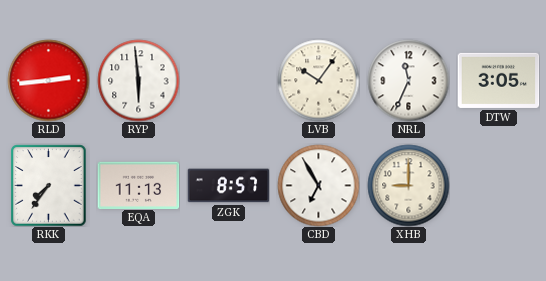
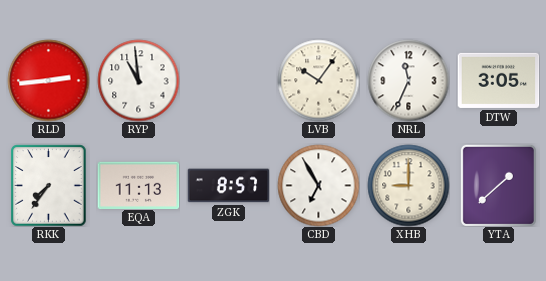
RYP: 5:59 -> 10:59
YTA: none -> 1:38
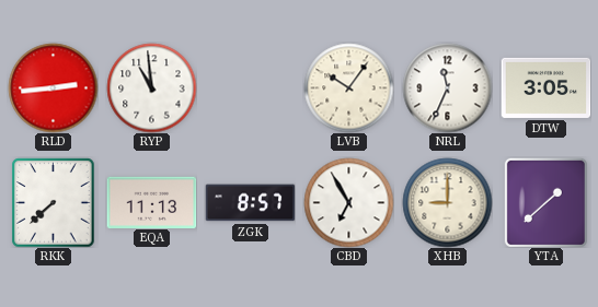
RKK: 7:36 -> 7:38
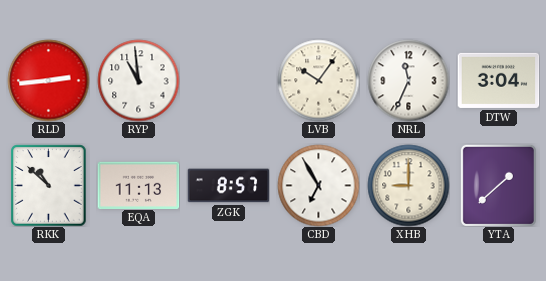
DTW: 3:05 -> 3:04
RKK: 7:38 -> 10:52
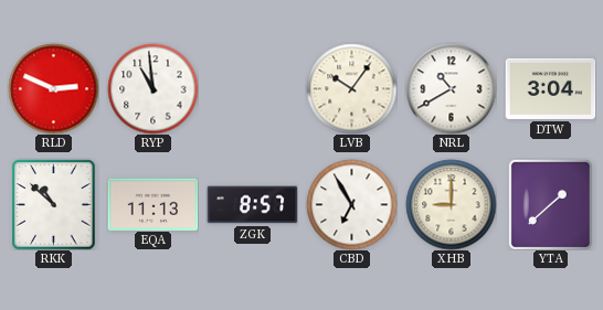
RLD: 2:44 -> 2:49
NRL: 11:34 -> 10:40
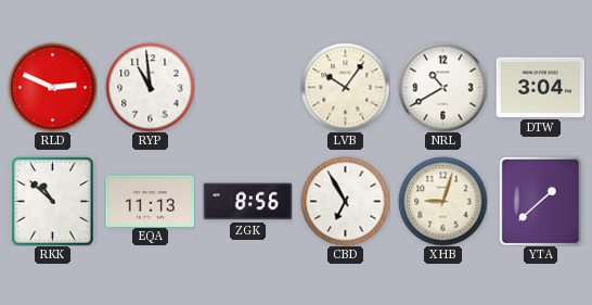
ZGK: 8:57 -> 8:56
XHB: 9:00 -> 9:03
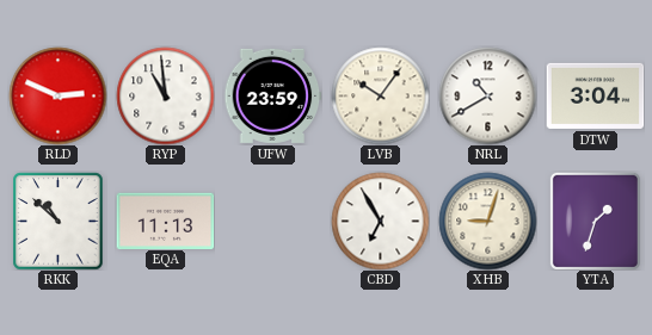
UFW: none -> 23:59
ZGK: 8:56 -> none
YTA: 1:38 -> 1:33
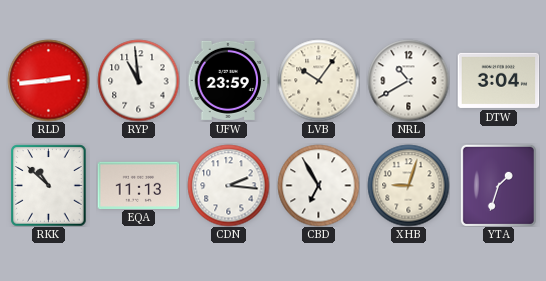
RLD: 2:49 -> 2:44
CDN: none -> 2:16
